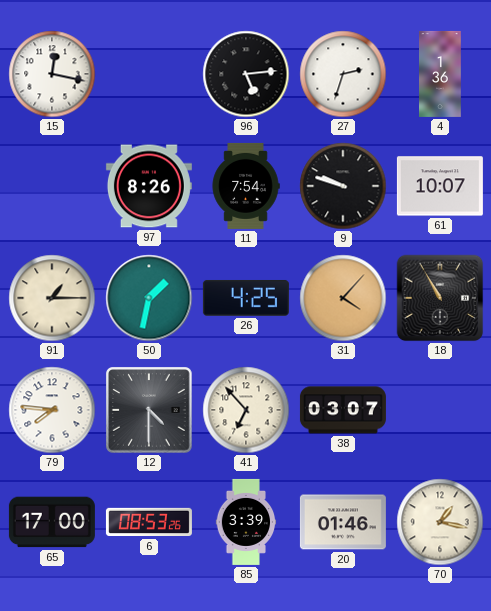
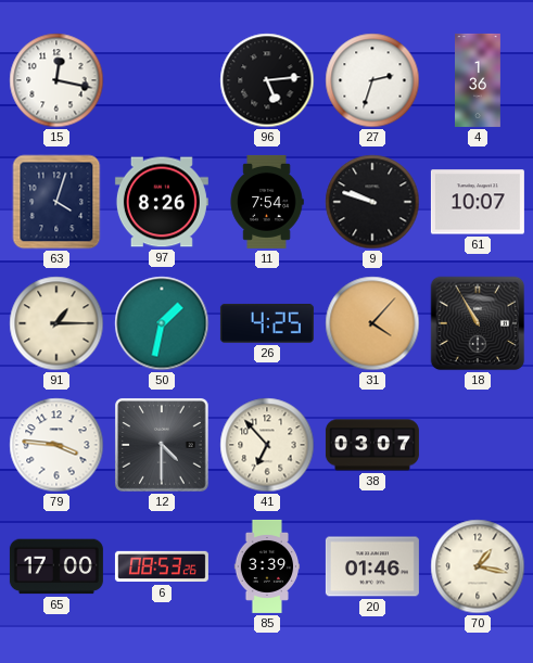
63: none -> 4:03
79: 7:46 -> 3:46
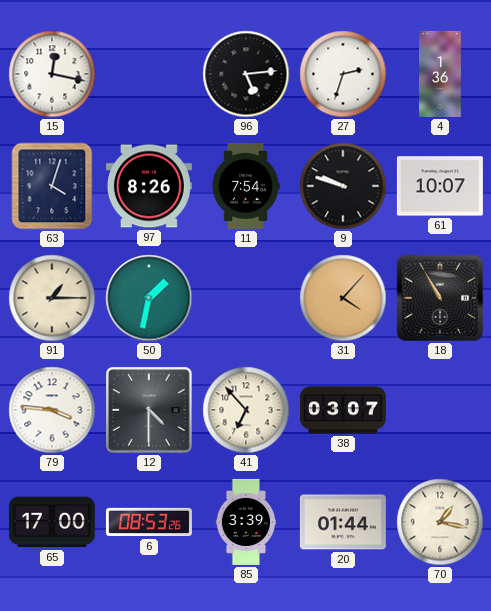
26: 4:25 -> none
20: 01:46 -> 01:44
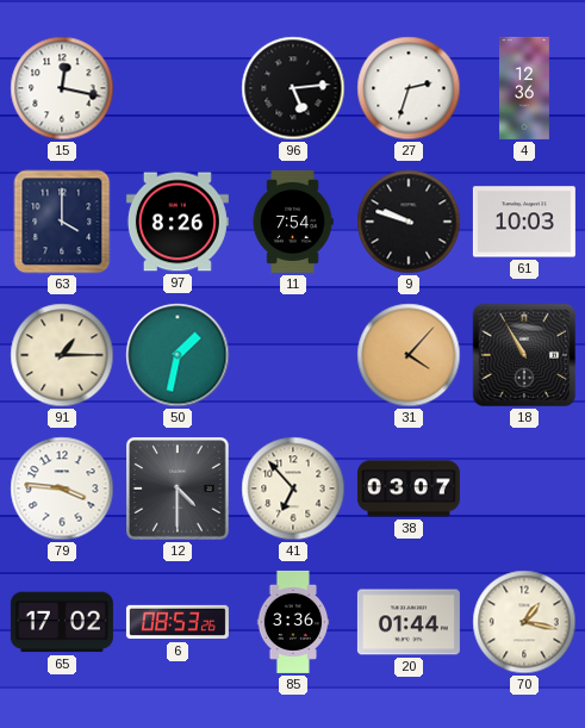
4: 1:36 -> 12:36
63: 4:03 -> 4:00
61: 10:07 -> 10:03
65: 17:00 -> 17:02
85: 3:39 -> 3:36
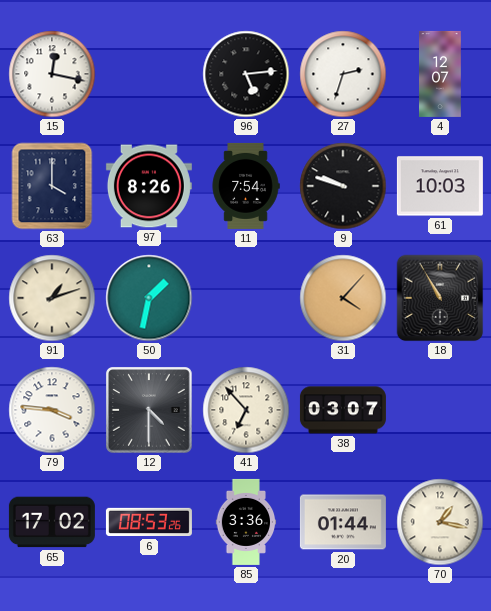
4: 12:36 -> 12:07
91: 1:15 -> 1:12
